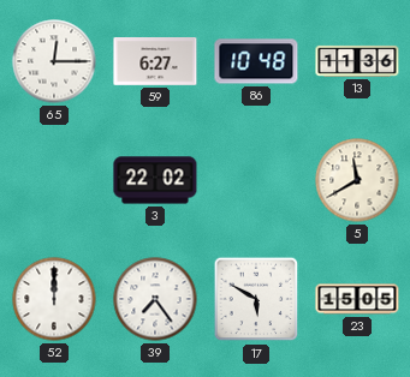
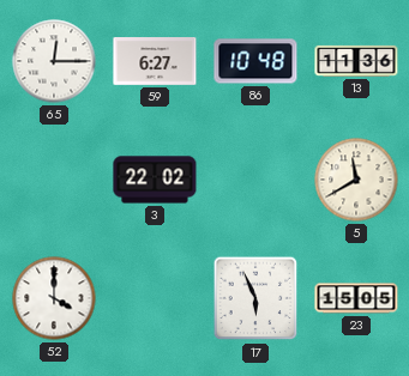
52: 12:00 -> 4:00
39: 7:24 -> none
17: 5:50 -> 5:56
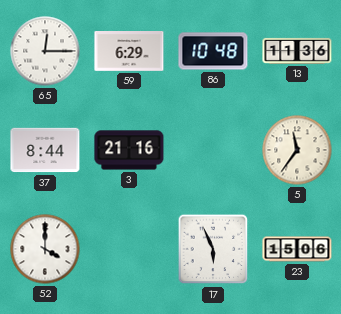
59: 6:27 -> 6:29
37: none -> 8:44
3: 22:02 -> 21:16
5: 11:40 -> 11:36
23: 15:05 -> 15:06
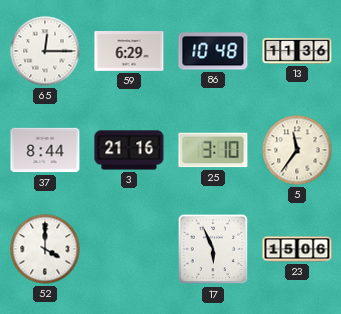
25: none -> 3:10
